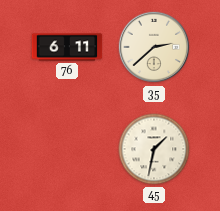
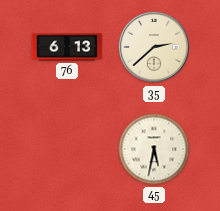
76: 6:11 -> 6:13
45: 1:32 -> 5:32
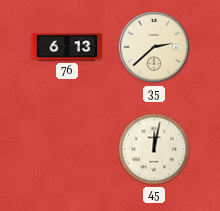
45: 5:32 -> 12:02
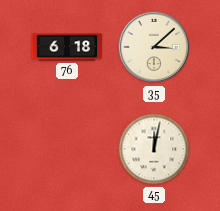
76: 6:13 -> 6:18
35: 2:38 -> 3:08
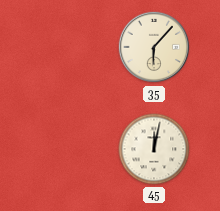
76: 6:18 -> none
35: 3:08 -> 6:07
